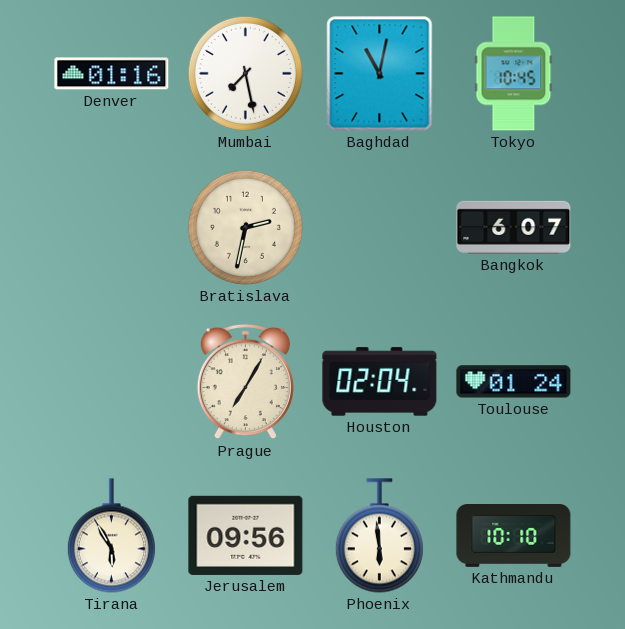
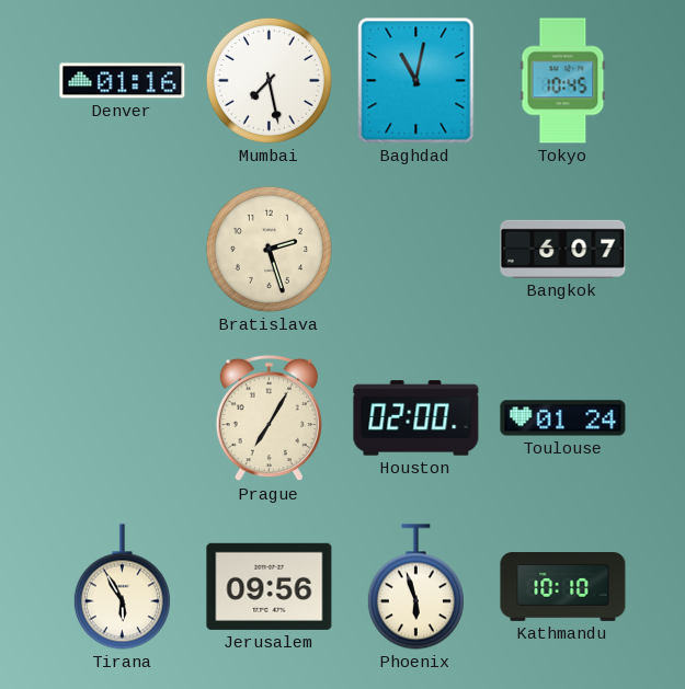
Bratislava: 2:32 -> 2:27
Houston: 02:04 -> 02:00
Phoenix: 5:59 -> 5:57
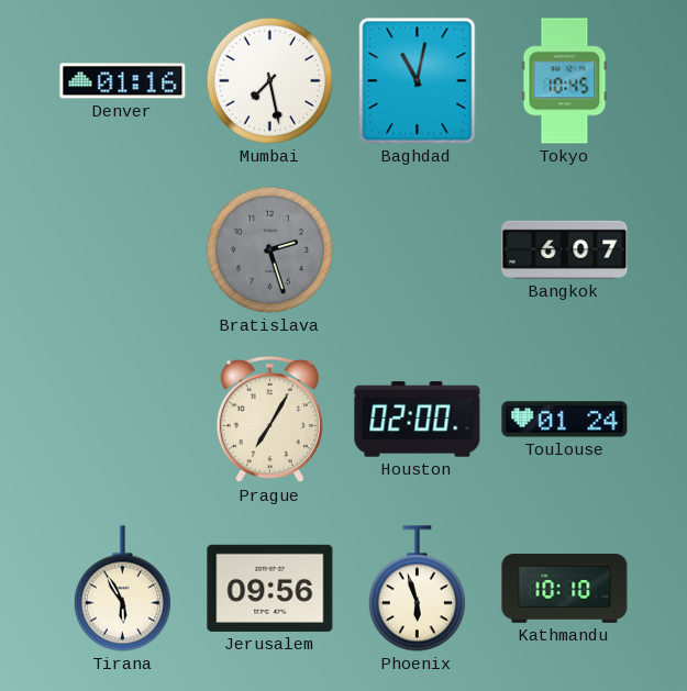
Bratislava dial: cream -> grey
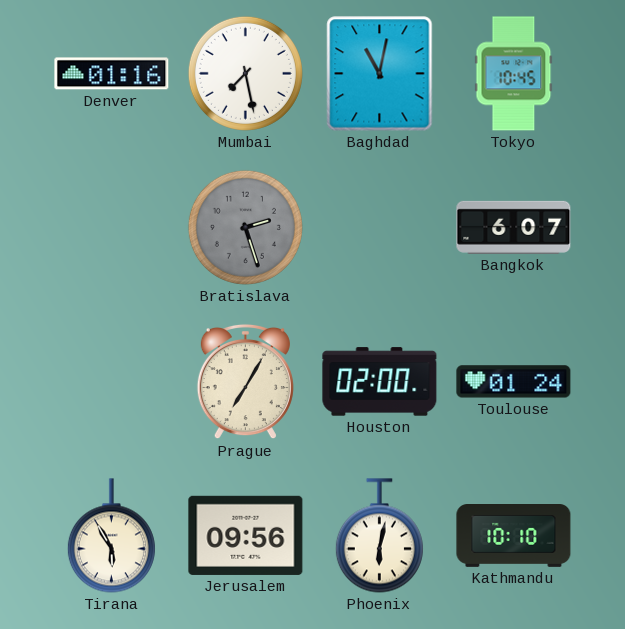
Phoenix: 5:57 -> 6:02
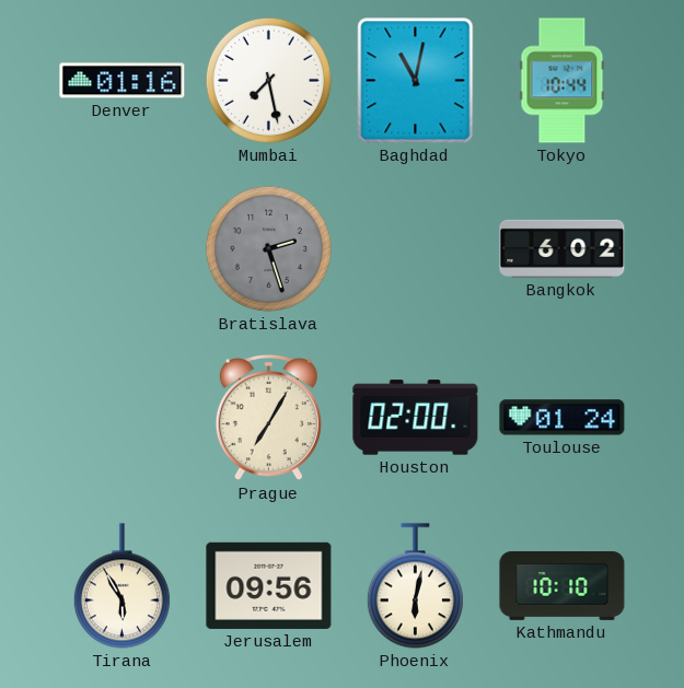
Tokyo: 10:45 -> 10:44
Bangkok: 6:07 -> 6:02
